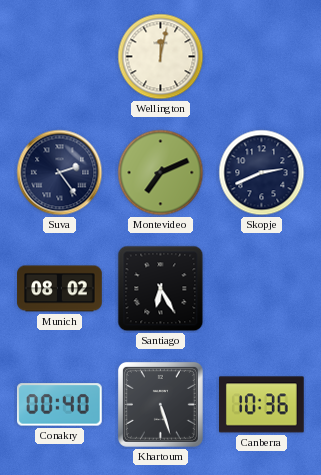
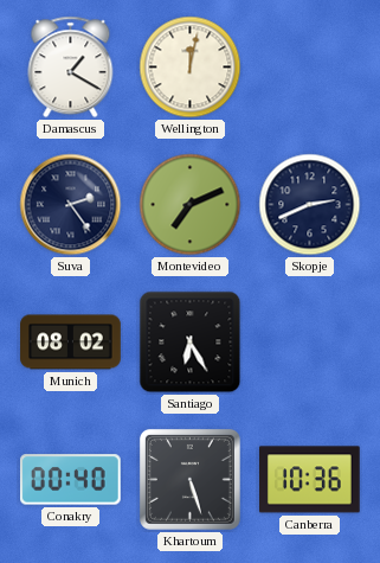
Damascus: none -> 1:20
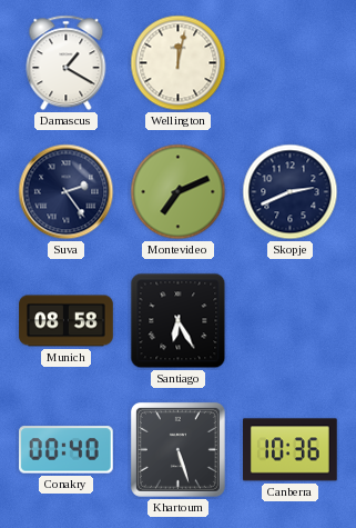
Munich: 08:02 -> 08:58
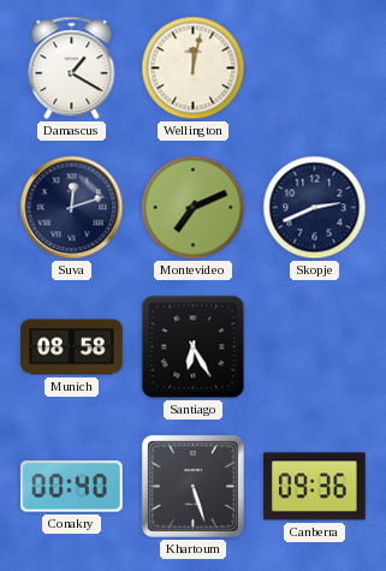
Suva: 2:24 -> 12:12
Canberra: 10:36 -> 09:36
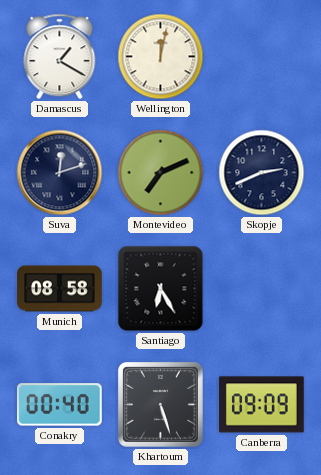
Canberra: 09:36 -> 09:09
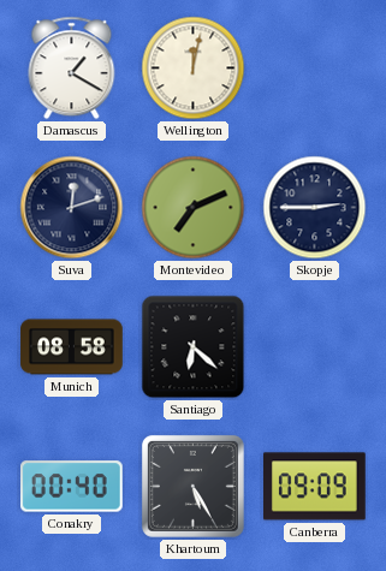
Skopje: 2:41 -> 2:45
Santiago: 6:25 -> 6:22
Khartoum: 5:27 -> 5:25
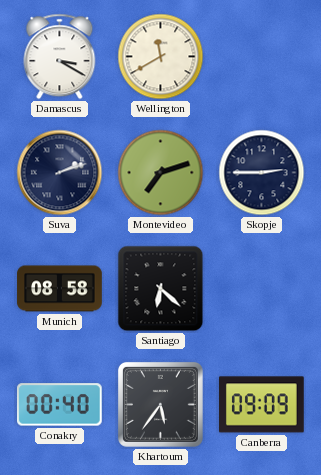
Damascus: 1:20 -> 3:20
Wellington: 12:02 -> 11:40
Suva: 12:12 -> 2:12
Montevideo: 7:11 -> 7:12
Khartoum: 5:25 -> 5:36
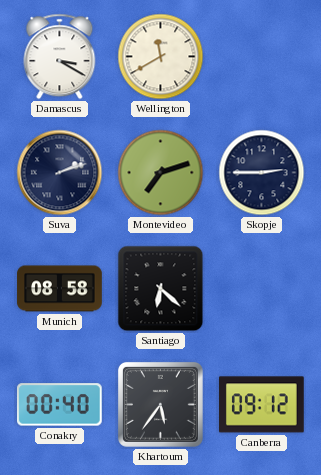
Canberra: 09:09 -> 09:12
